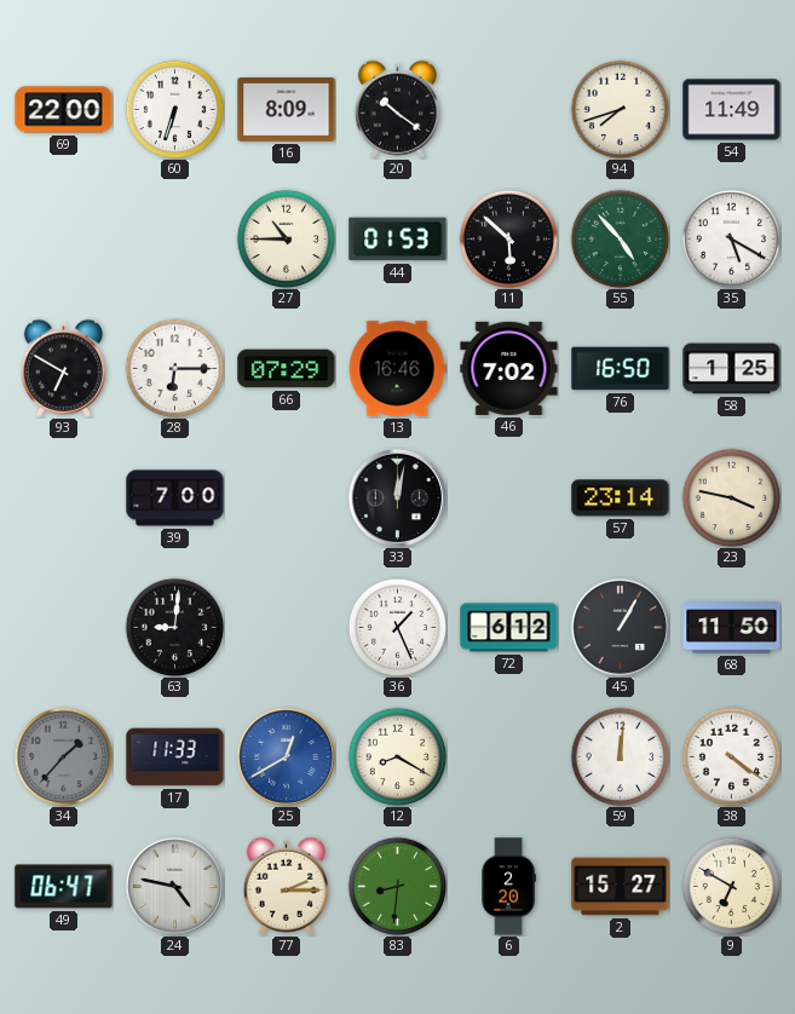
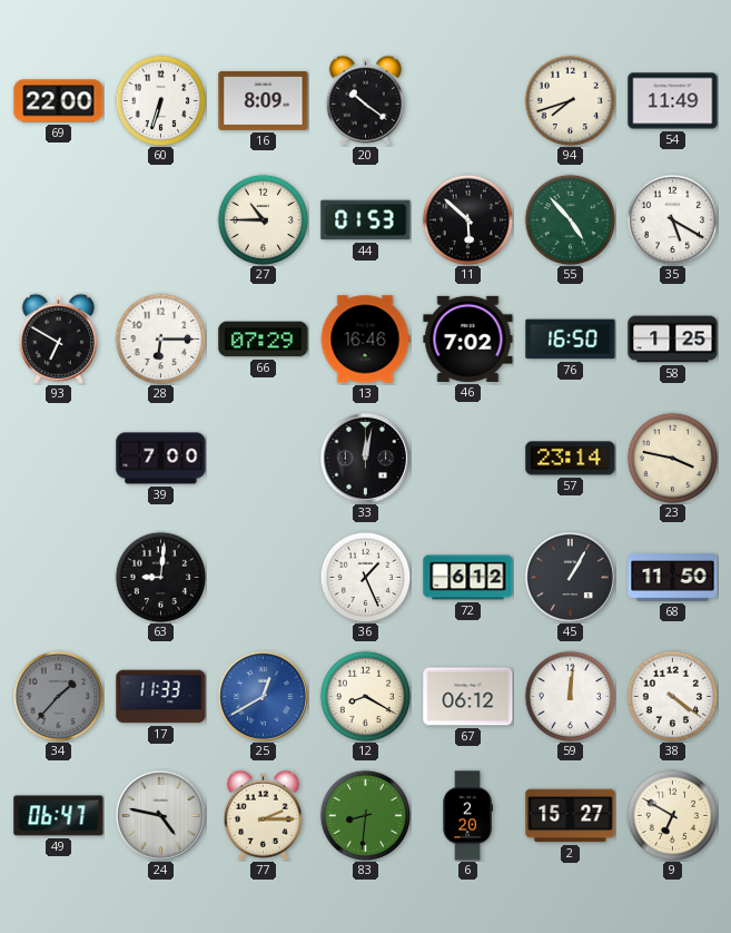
67: none -> 06:12
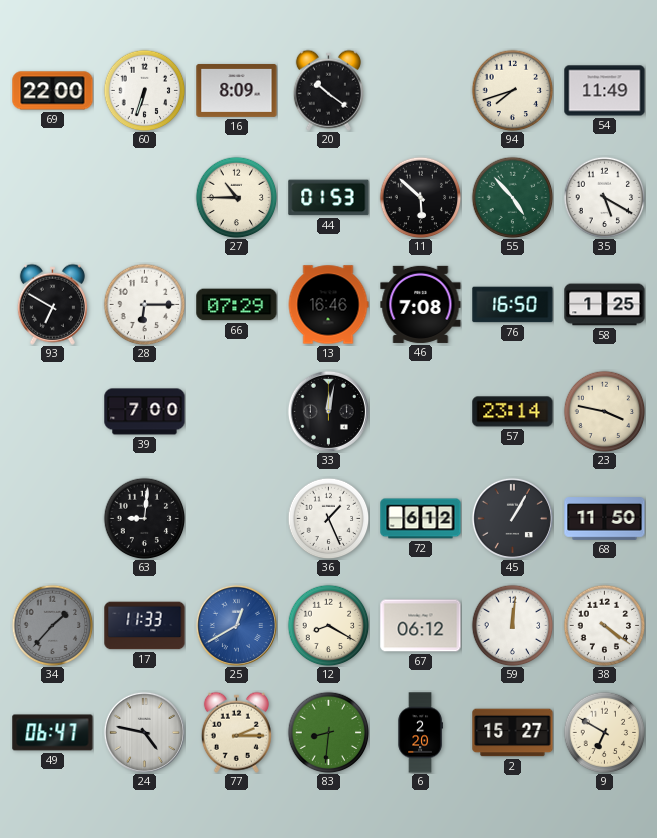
46: 7:02 -> 7:08
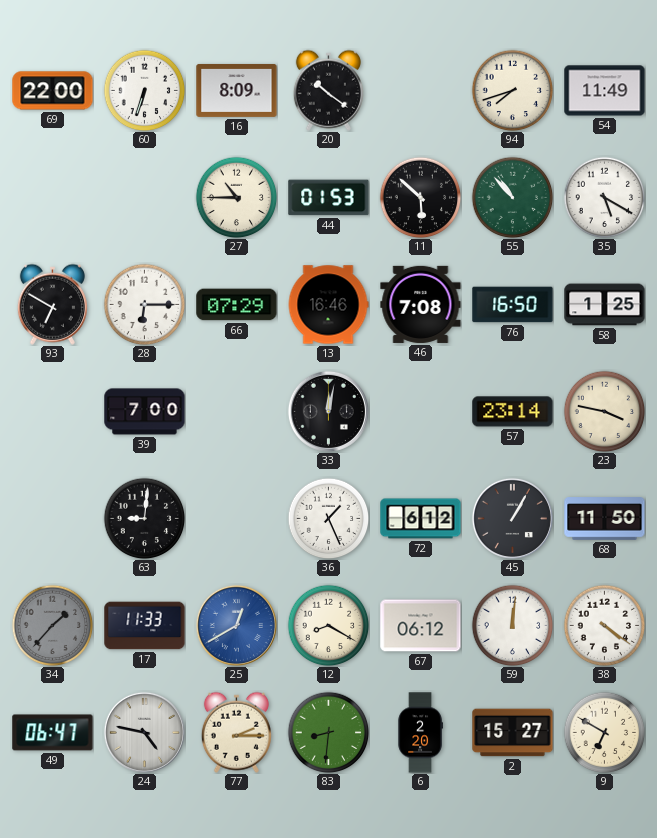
55: 4:53 -> 10:53
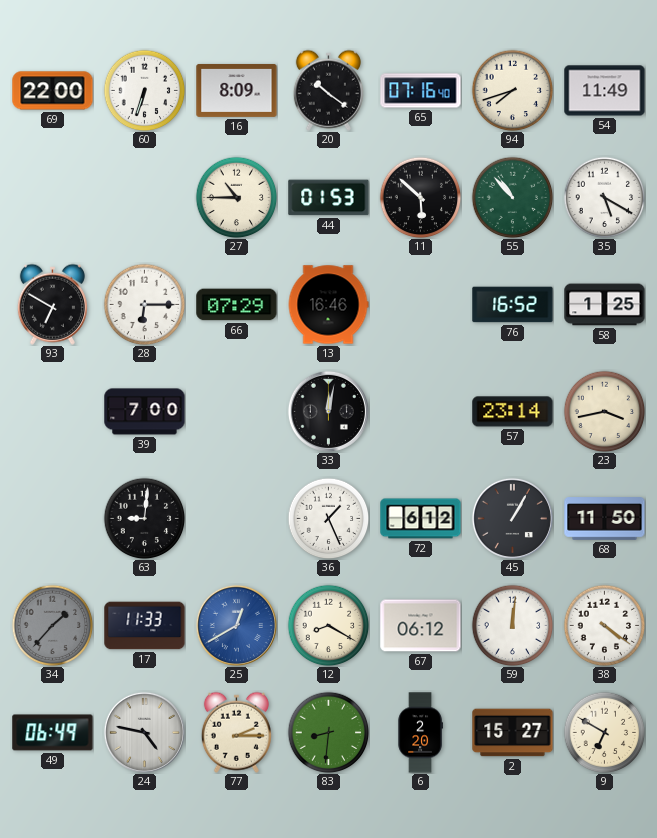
65: none -> 07:16
46: 7:08 -> none
76: 16:50 -> 16:52
23: 3:47 -> 3:43
49: 06:47 -> 06:49
